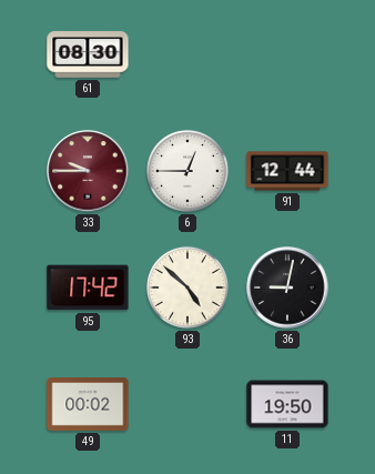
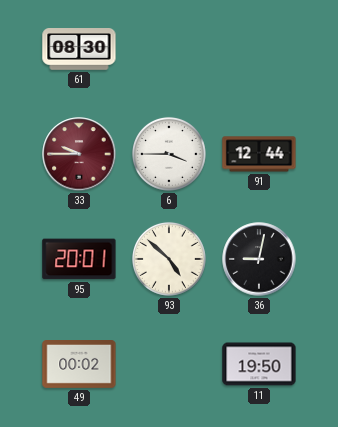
6: 12:45 -> 3:45
95: 17:42 -> 20:01
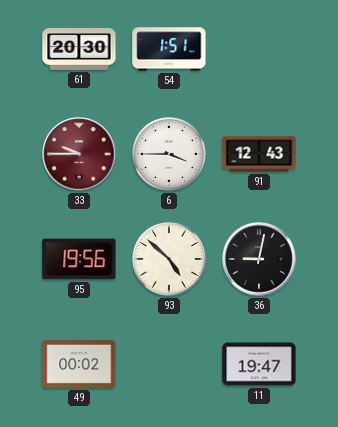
61: 08:30 -> 20:30
54: none -> 1:51
91: 12:44 -> 12:43
95: 20:01 -> 19:56
11: 19:50 -> 19:47
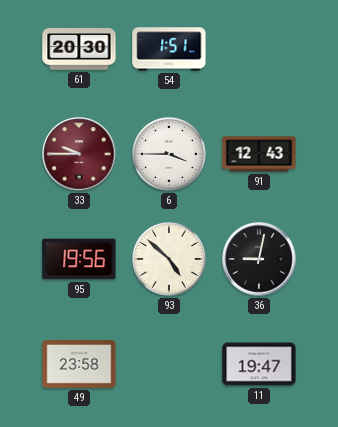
49: 00:02 -> 23:58
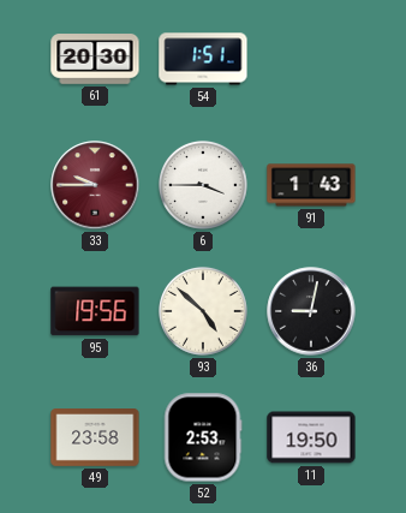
91: 12:43 -> 1:43
52: none -> 2:53
11: 19:47 -> 19:50
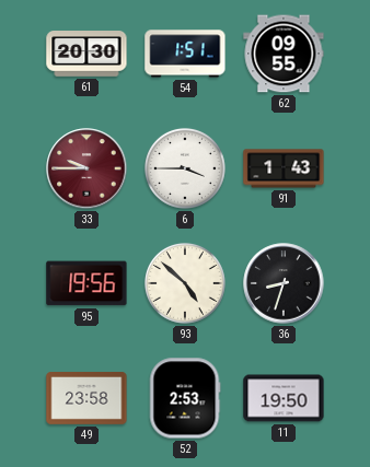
62: none -> 09:55
36: 9:02 -> 8:33
